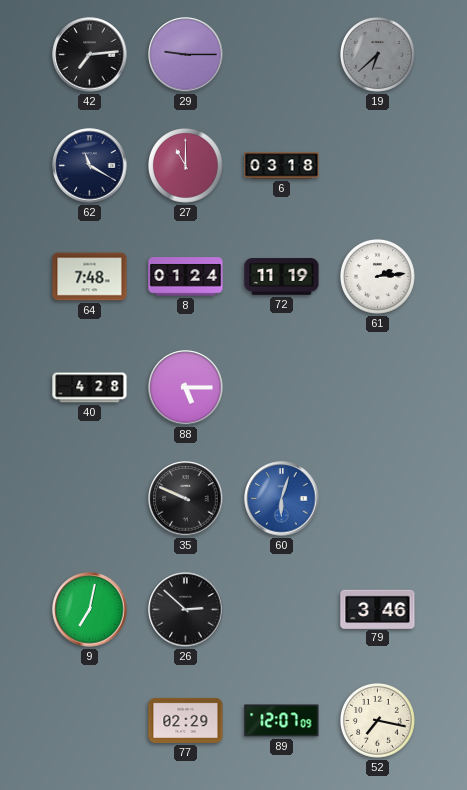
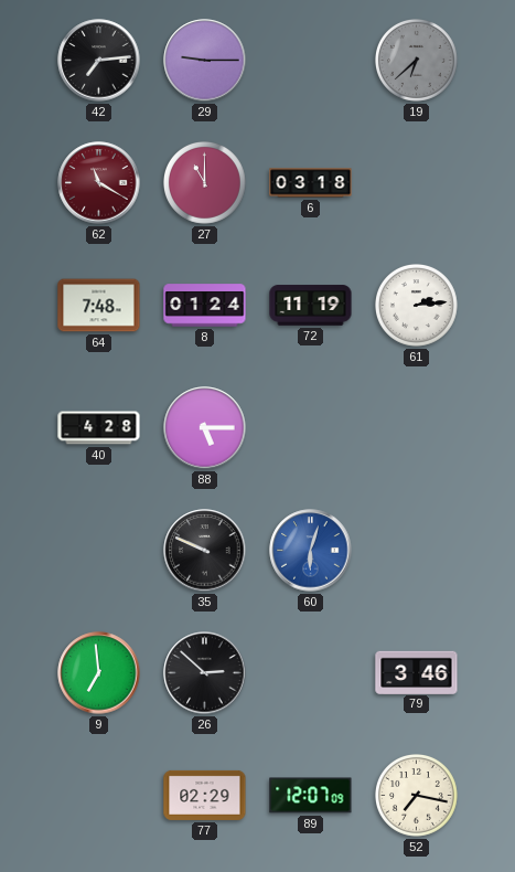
62 dial: navy -> burgundy
9: 7:02 -> 6:59
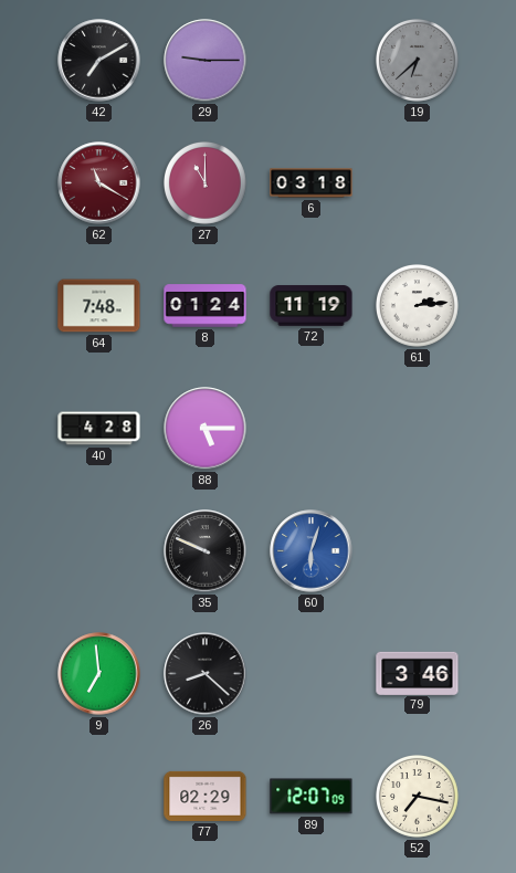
42: 7:14 -> 7:10
26: 2:52 -> 8:22
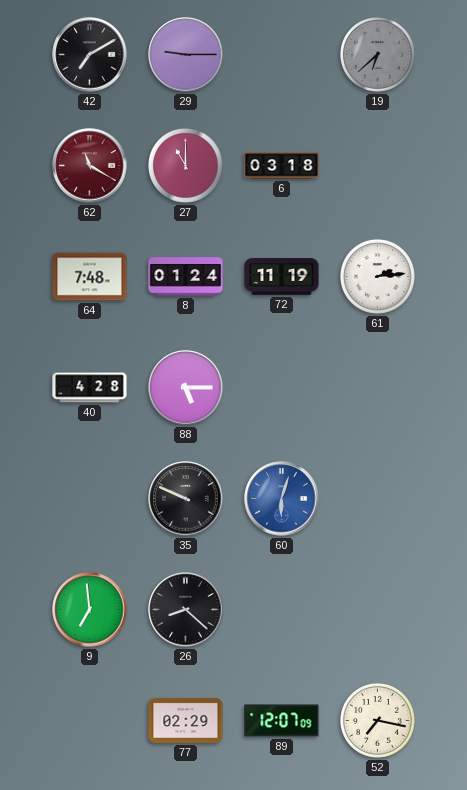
79: 3:46 -> none
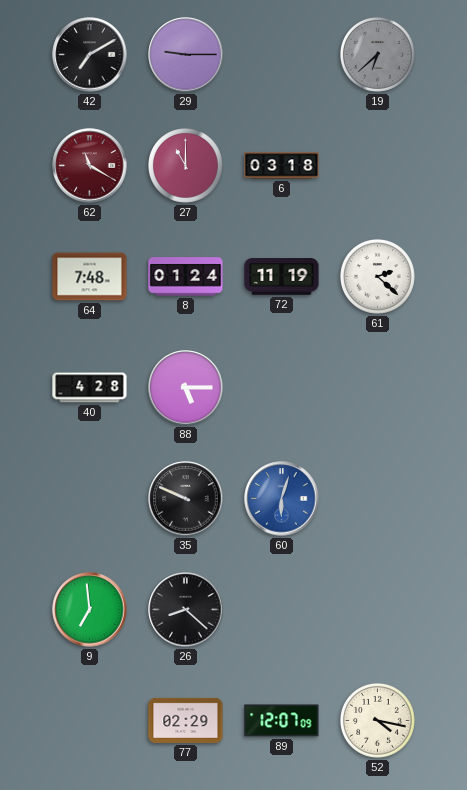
61: 2:14 -> 2:22
52: 7:17 -> 4:17
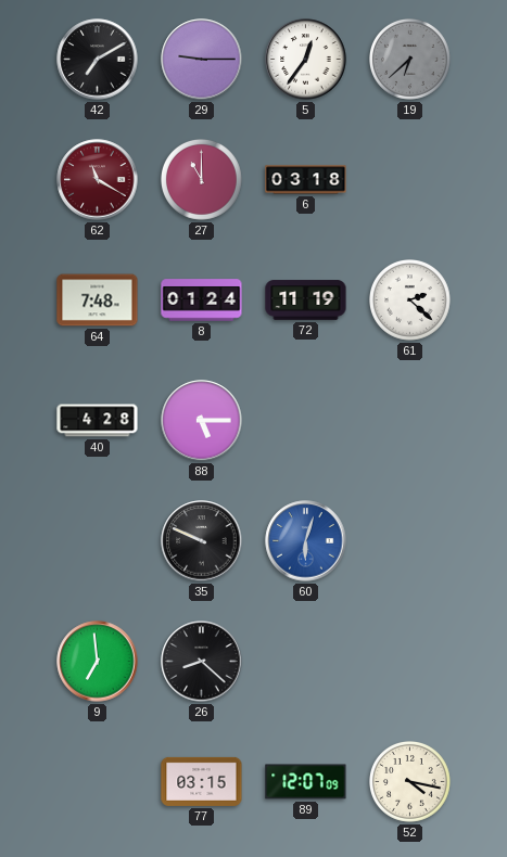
5: none -> 12:36
77: 02:29 -> 03:15
